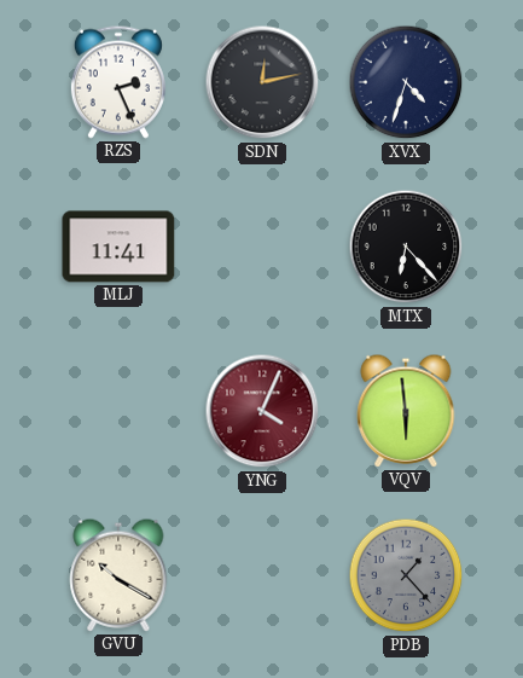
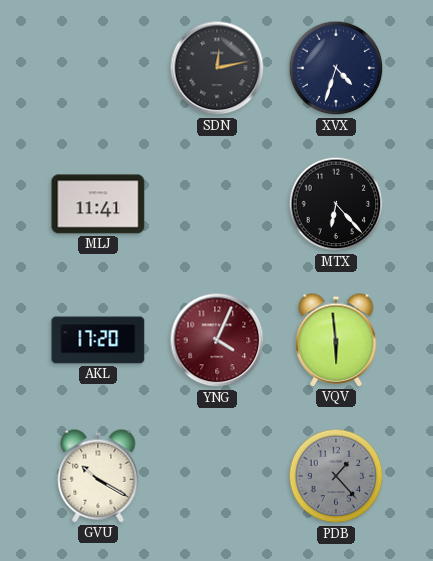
RZS: 2:26 -> none
AKL: none -> 17:20
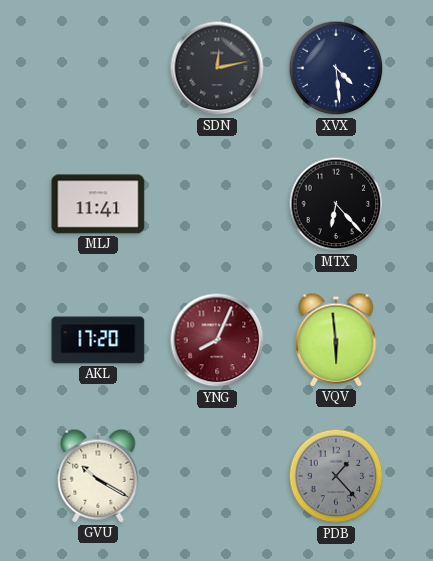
XVX: 4:33 -> 4:29
YNG: 4:04 -> 8:04
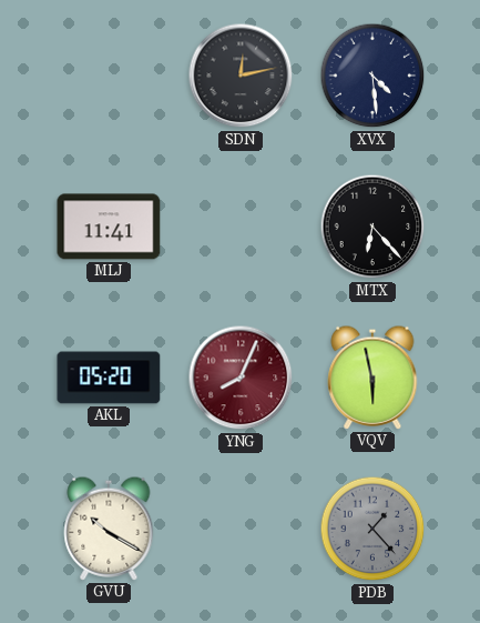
AKL: 17:20 -> 05:20
VQV: 5:59 -> 5:58
